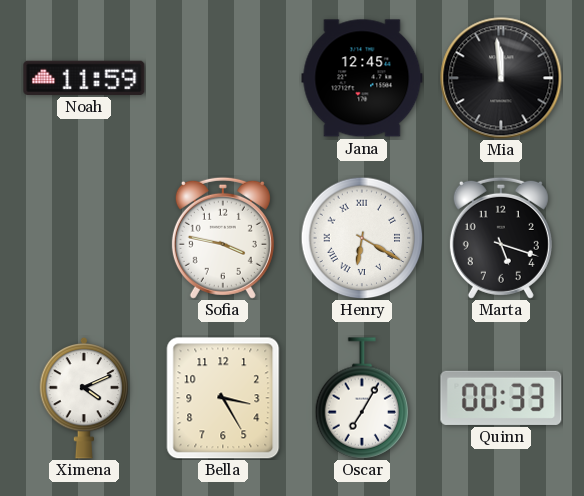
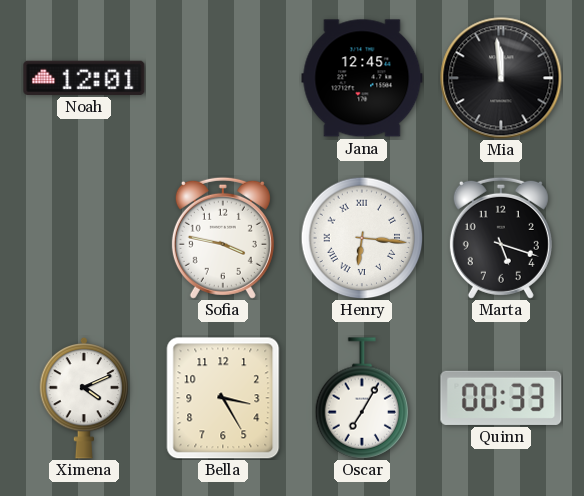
Noah: 11:59 -> 12:01
Henry: 6:20 -> 6:16
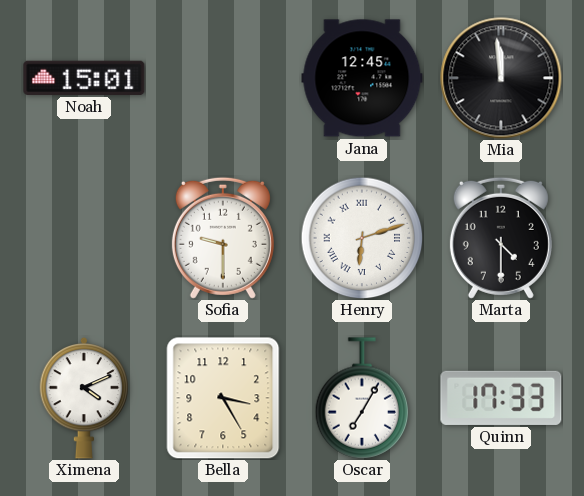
Noah: 12:01 -> 15:01
Sofia: 3:47 -> 9:30
Henry: 6:16 -> 6:12
Marta: 5:18 -> 4:30
Quinn: 00:33 -> 17:33
